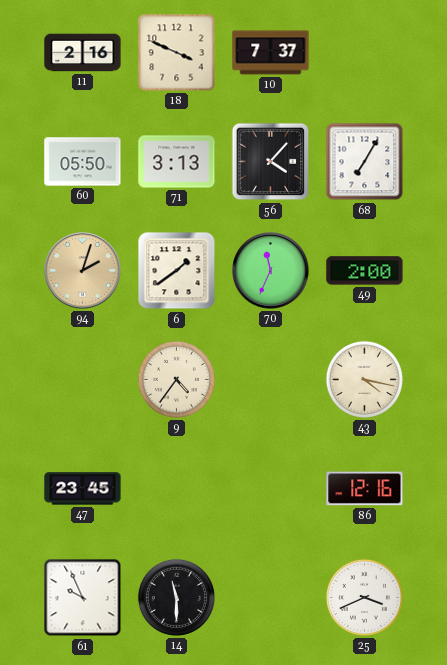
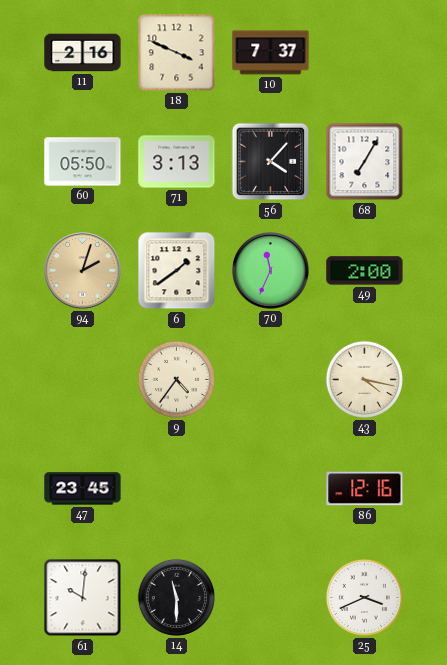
61: 9:56 -> 10:01
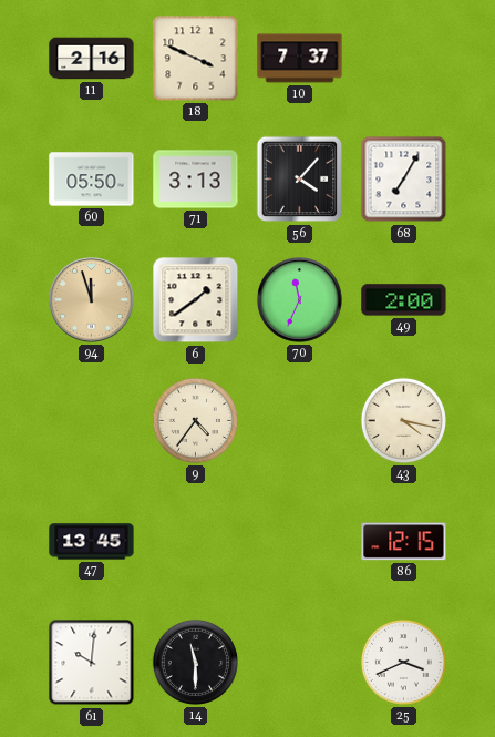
94: 2:03 -> 11:57
47: 23:45 -> 13:45
86: 12:16 -> 12:15
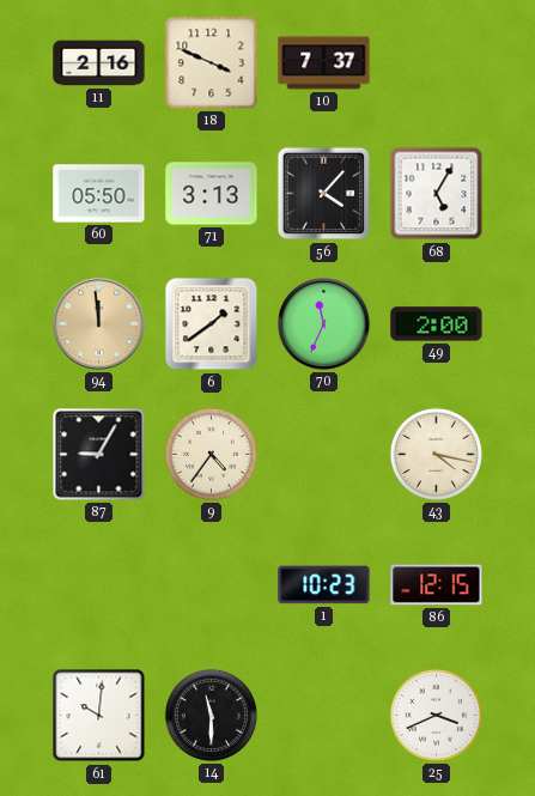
68: 7:05 -> 5:05
94: 11:57 -> 11:59
87: none -> 9:05
47: 13:45 -> none
1: none -> 10:23
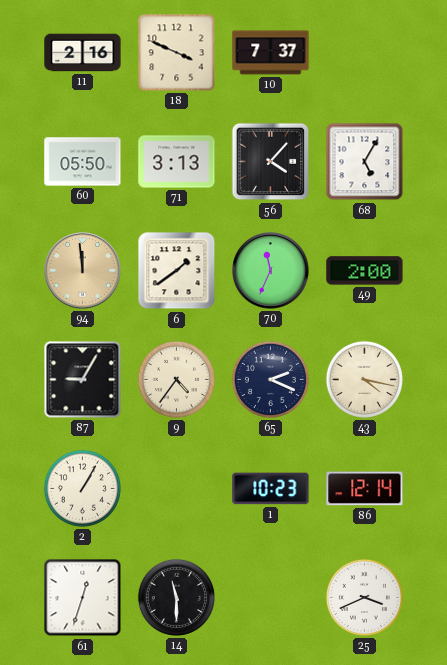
65: none -> 2:19
2: none -> 1:05
86: 12:15 -> 12:14
61: 10:01 -> 12:33
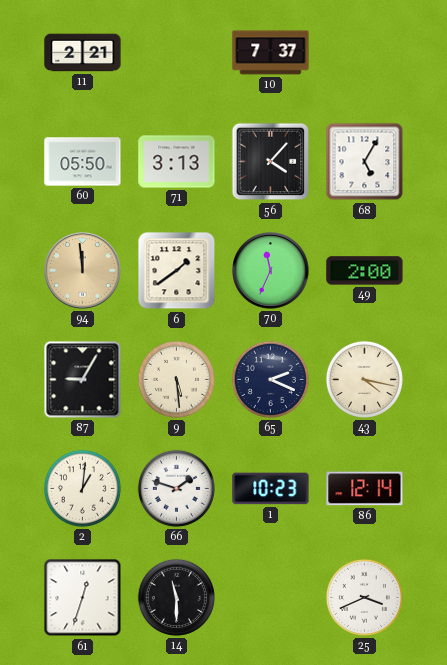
11: 2:16 -> 2:21
18: 3:49 -> none
9: 4:36 -> 5:29
2: 1:05 -> 1:01
66: none -> 1:48
